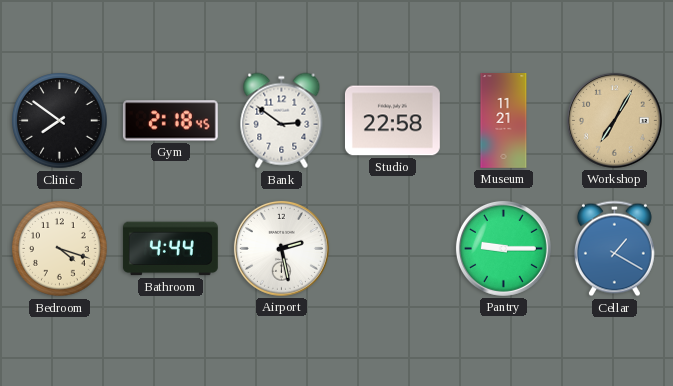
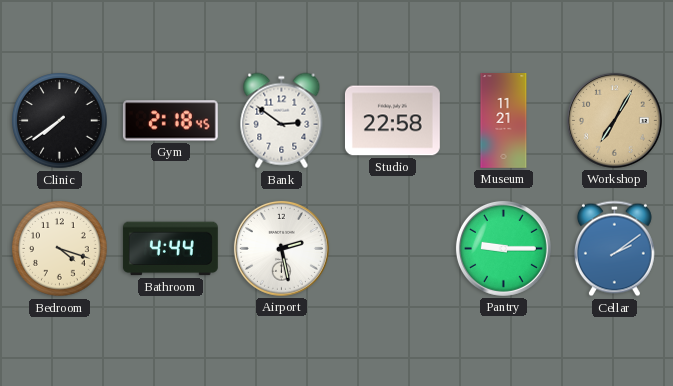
Clinic: 7:51 -> 7:39
Cellar: 1:20 -> 2:09
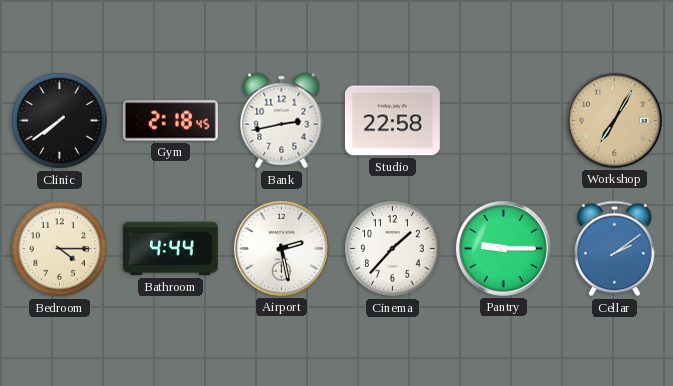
Bank: 2:51 -> 2:43
Museum: 11:21 -> none
Bedroom: 4:18 -> 4:15
Cinema: none -> 1:37
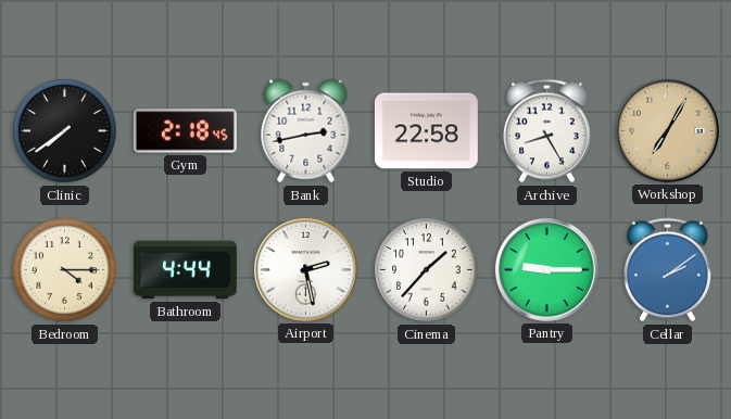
Archive: none -> 8:25
